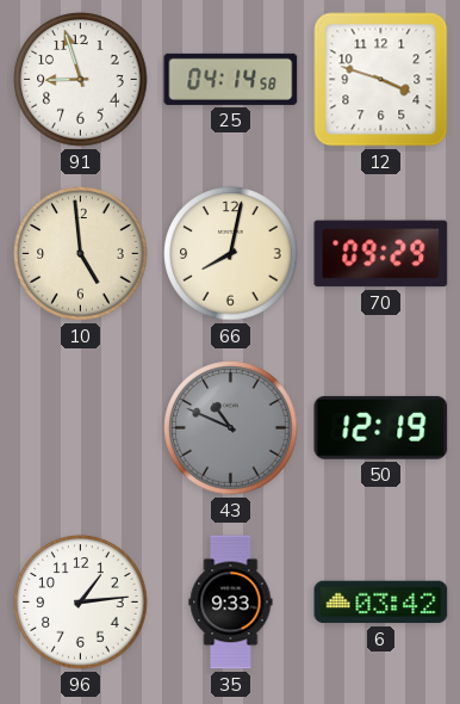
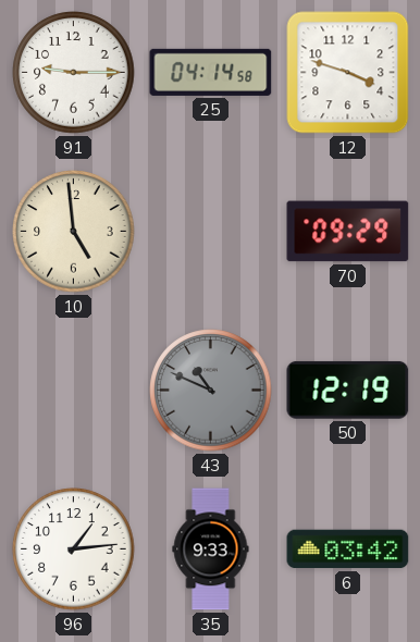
91: 8:57 -> 9:15
66: 8:02 -> none
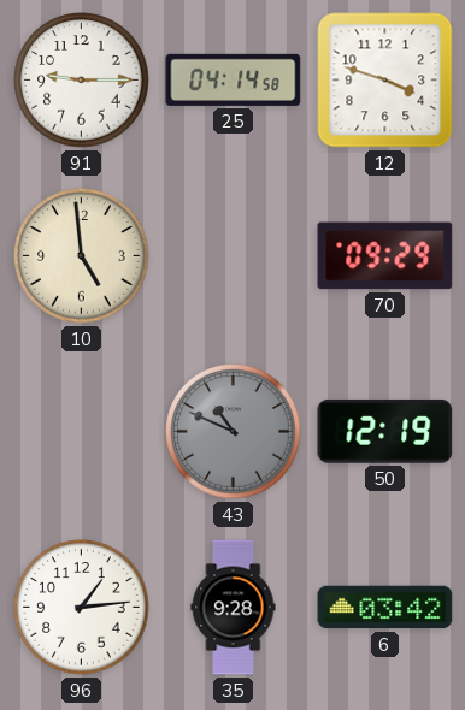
35: 9:33 -> 9:28
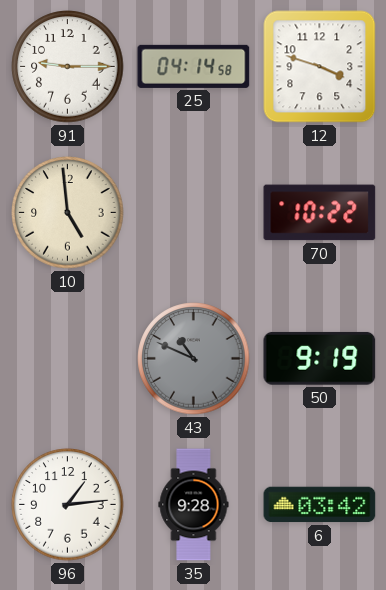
70: 09:29 -> 10:22
50: 12:19 -> 9:19
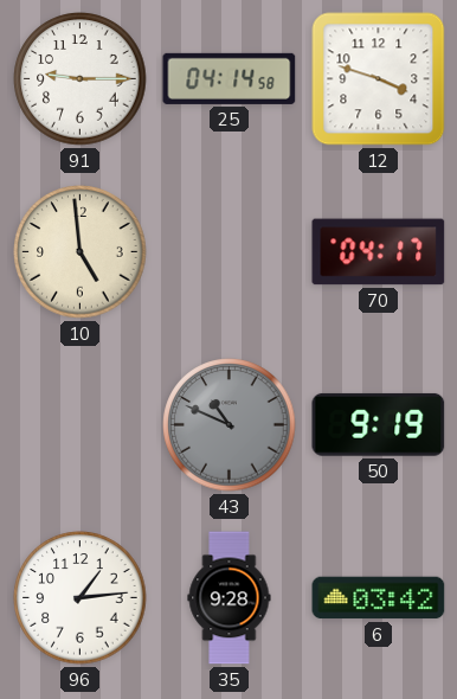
70: 10:22 -> 04:17
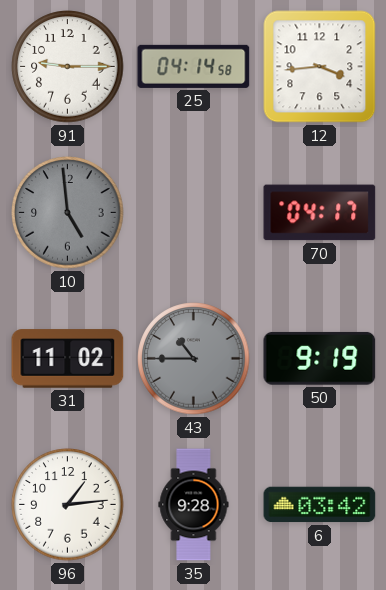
12: 3:48 -> 3:44
10 dial: cream -> grey
31: none -> 11:02
43: 10:49 -> 10:45
